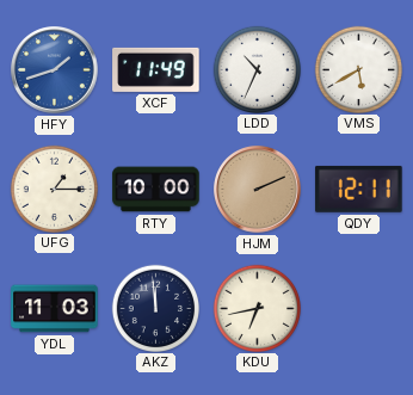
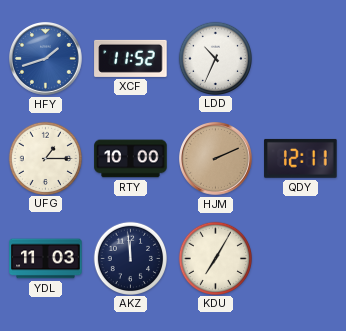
XCF: 11:49 -> 11:52
VMS: 5:40 -> none
KDU: 6:43 -> 7:05
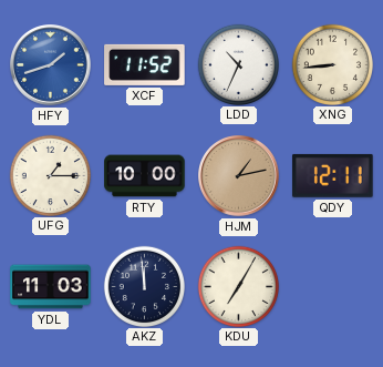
XNG: none -> 8:44
HJM: 2:11 -> 1:13
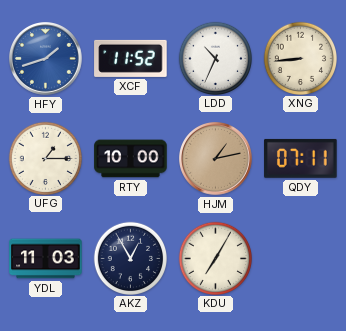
QDY: 12:11 -> 07:11
AKZ: 11:59 -> 12:55
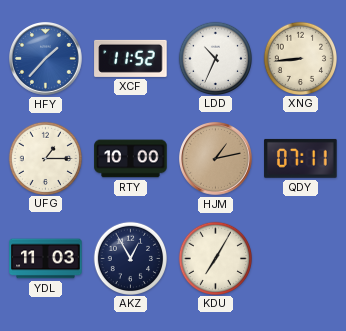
HFY: 1:42 -> 1:37
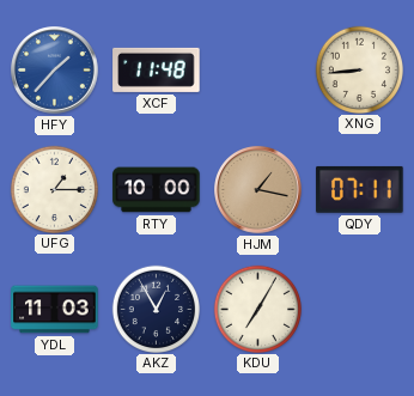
XCF: 11:52 -> 11:48
LDD: 10:34 -> none
HJM: 1:13 -> 1:17
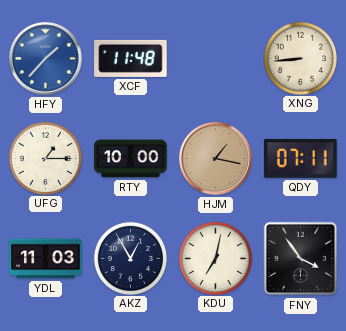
KDU: 7:05 -> 7:02
FNY: none -> 3:54
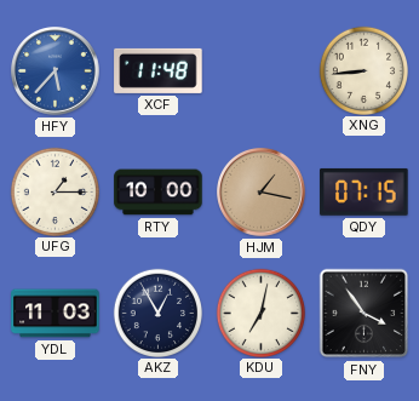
HFY: 1:37 -> 5:37
QDY: 07:11 -> 07:15
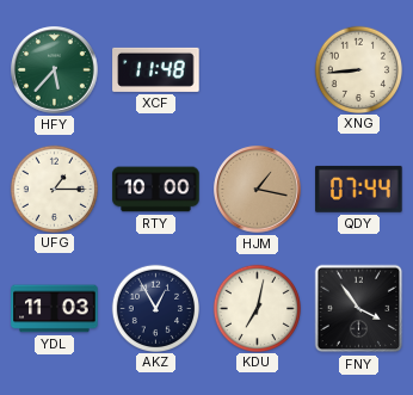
HFY dial: blue -> green
QDY: 07:15 -> 07:44
